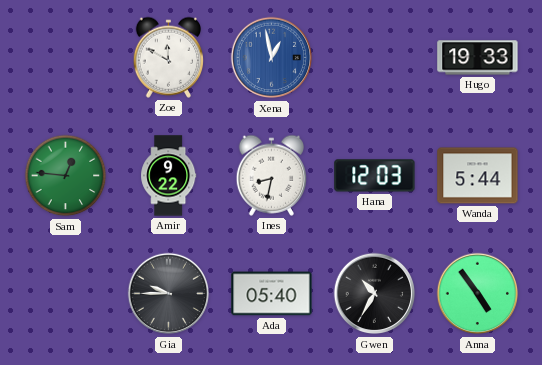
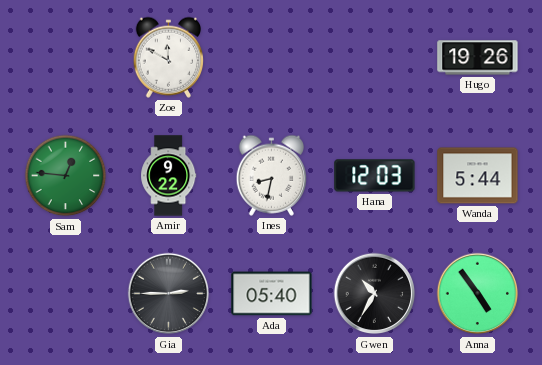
Xena: 12:58 -> none
Hugo: 19:33 -> 19:26
Gia: 9:45 -> 2:45
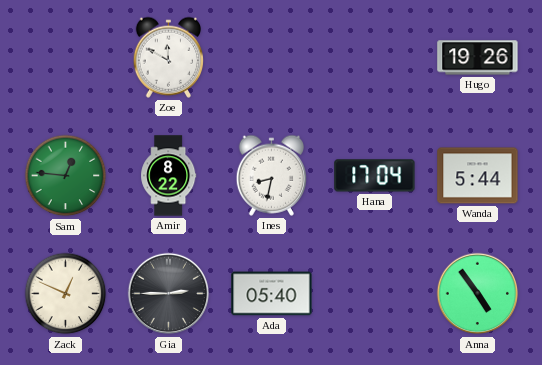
Amir: 9:22 -> 8:22
Hana: 12:03 -> 17:04
Zack: none -> 12:49
Gwen: 10:35 -> none
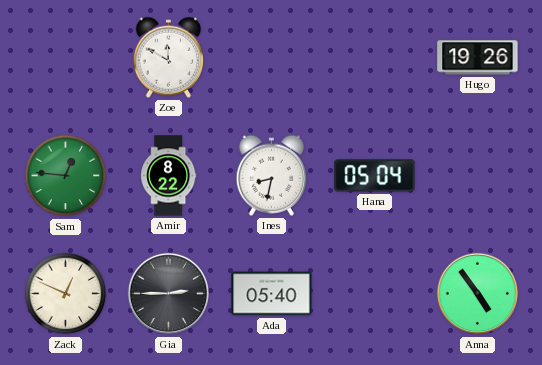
Hana: 17:04 -> 05:04
Wanda: 5:44 -> none
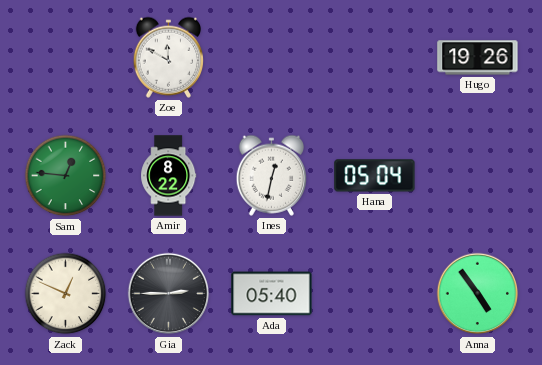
Ines: 8:32 -> 12:32
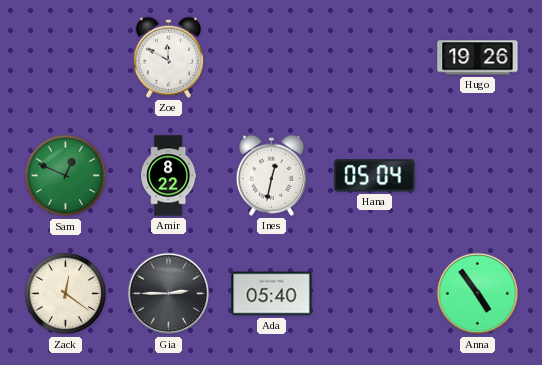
Sam: 12:46 -> 12:49
Zack: 12:49 -> 12:21
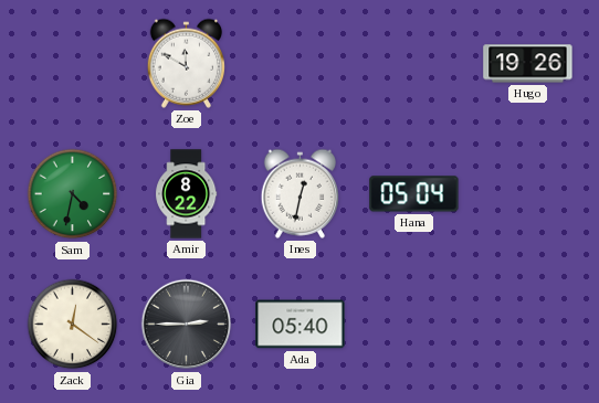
Sam: 12:49 -> 4:32
Anna: 4:54 -> none
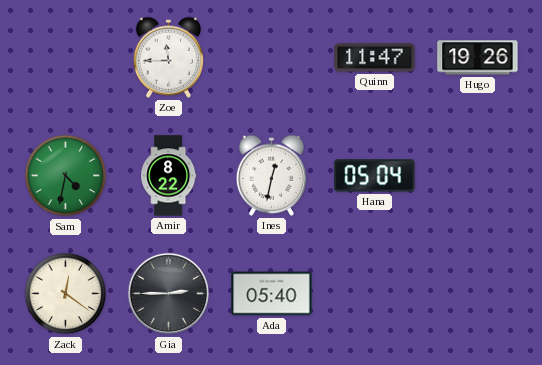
Zoe: 11:50 -> 11:45
Quinn: none -> 11:47
